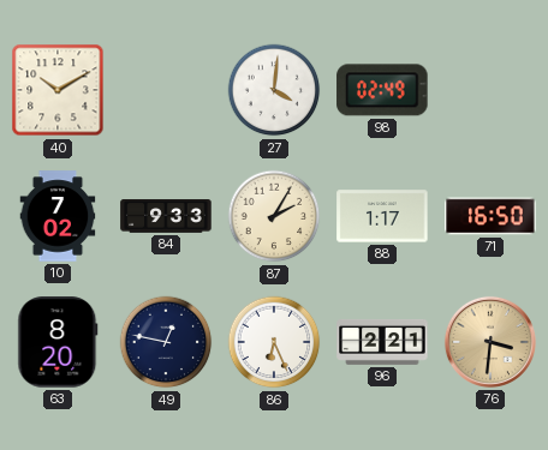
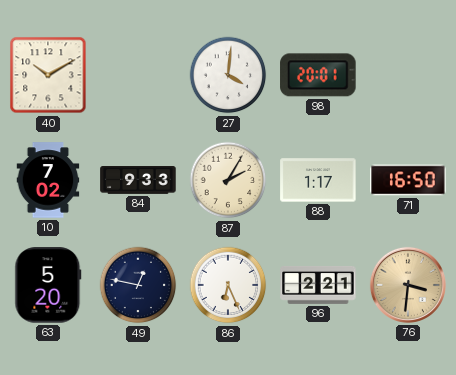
98: 02:49 -> 20:01
63: 8:20 -> 5:20
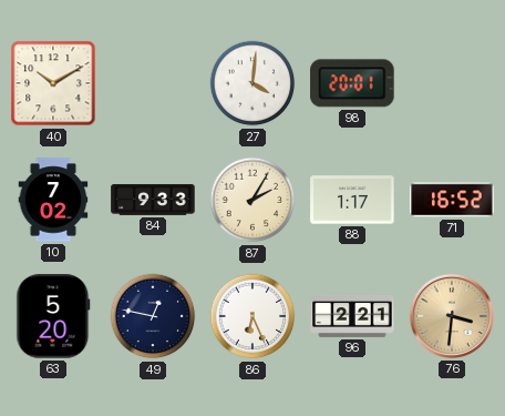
71: 16:50 -> 16:52
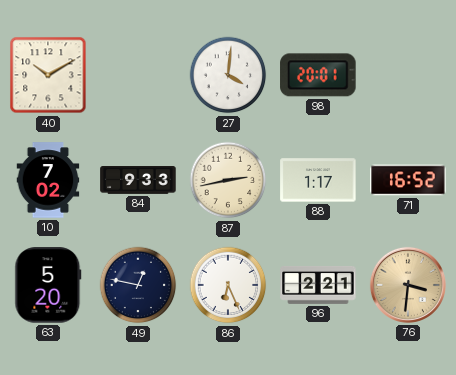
87: 2:05 -> 2:43
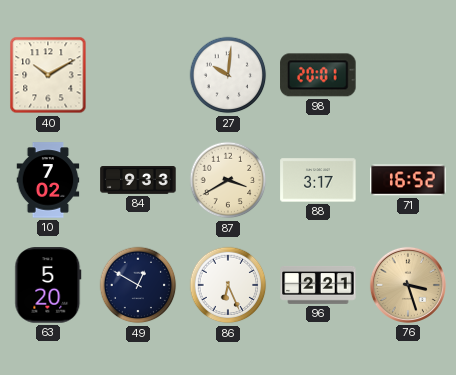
27: 4:01 -> 10:01
87: 2:43 -> 3:40
88: 1:17 -> 3:17
49: 12:47 -> 12:50
76: 3:31 -> 3:27
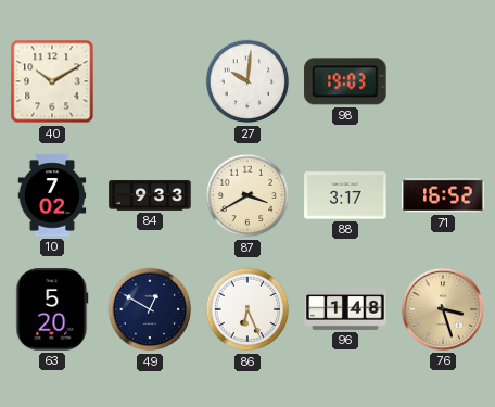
98: 20:01 -> 19:03
96: 2:21 -> 1:48
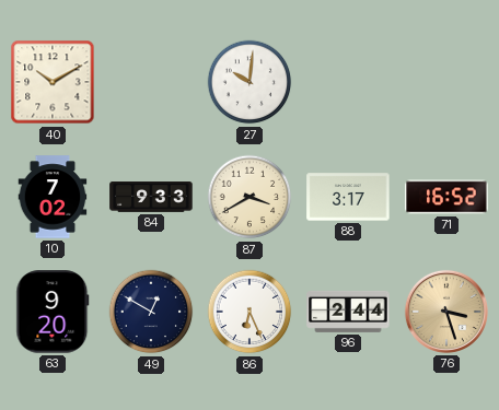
98: 19:03 -> none
63: 5:20 -> 9:20
96: 1:48 -> 2:44
